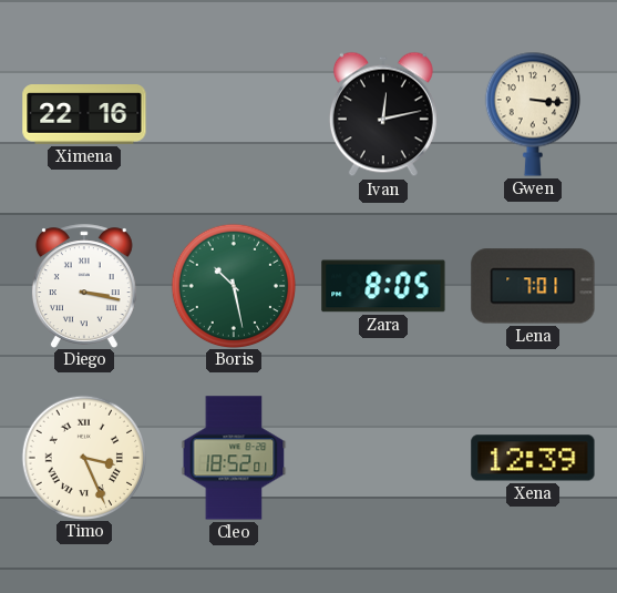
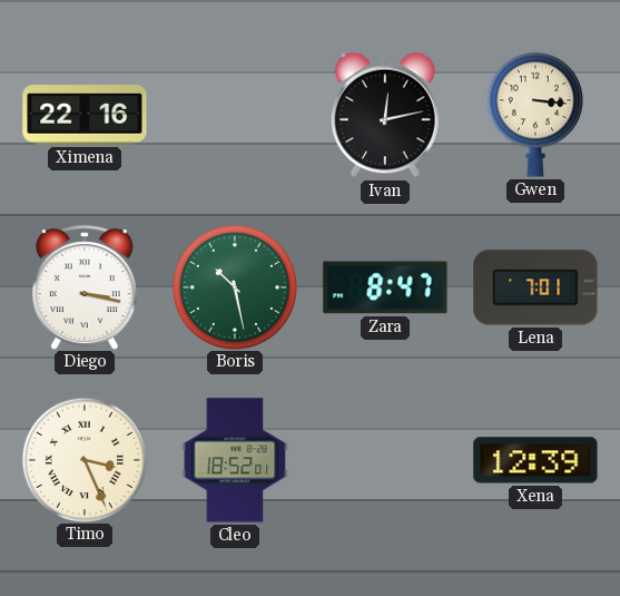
Zara: 8:05 -> 8:47
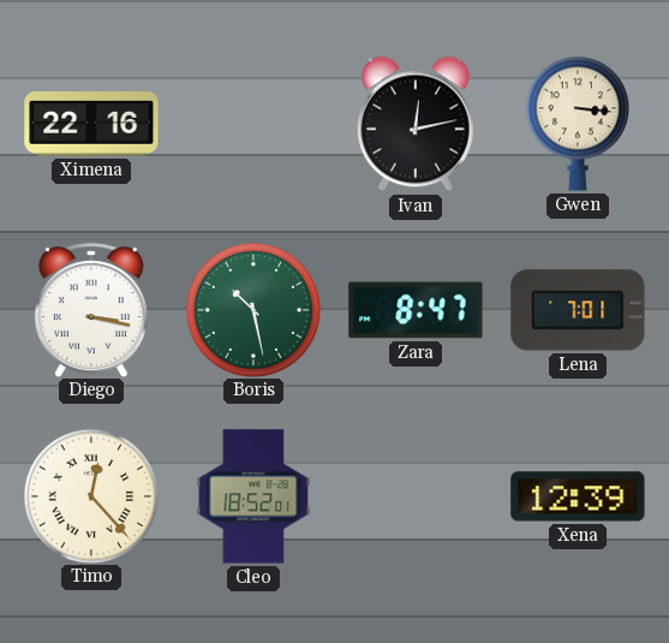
Timo: 3:26 -> 12:23
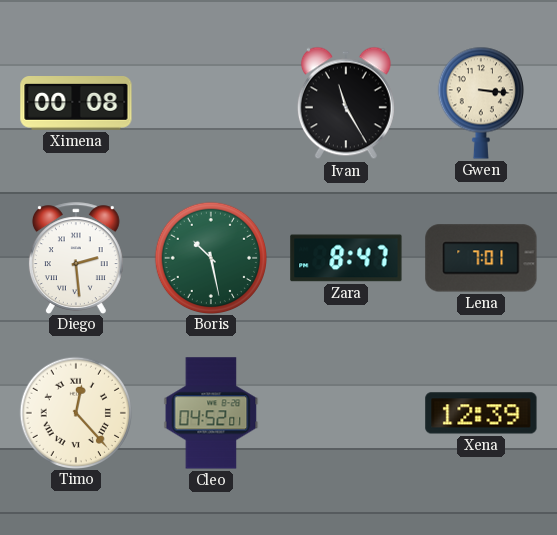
Ximena: 22:16 -> 00:08
Ivan: 12:13 -> 11:25
Diego: 3:17 -> 2:29
Cleo: 18:52 -> 04:52
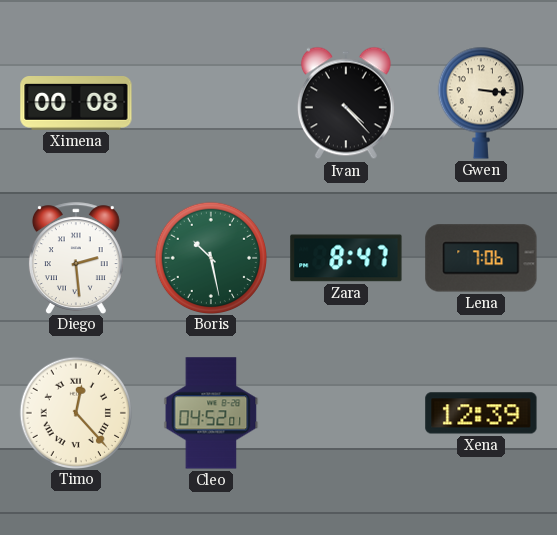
Ivan: 11:25 -> 4:23
Lena: 7:01 -> 7:06
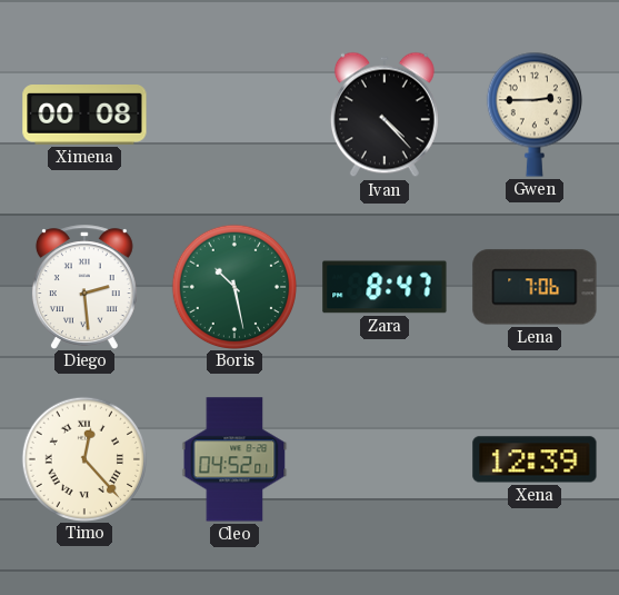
Gwen: 3:16 -> 2:45
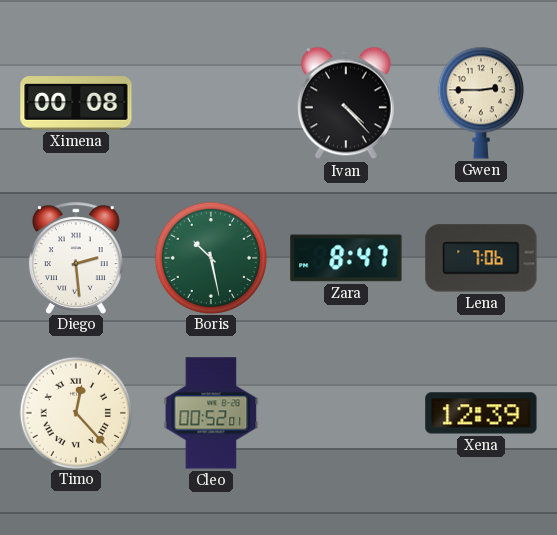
Cleo: 04:52 -> 00:52
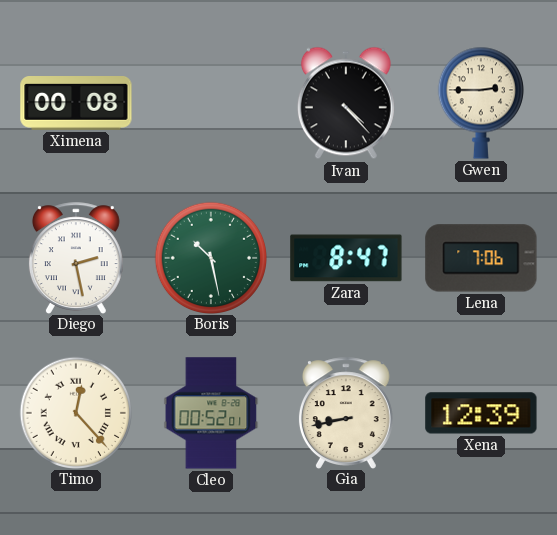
Diego: 2:29 -> 2:28
Gia: none -> 8:43
